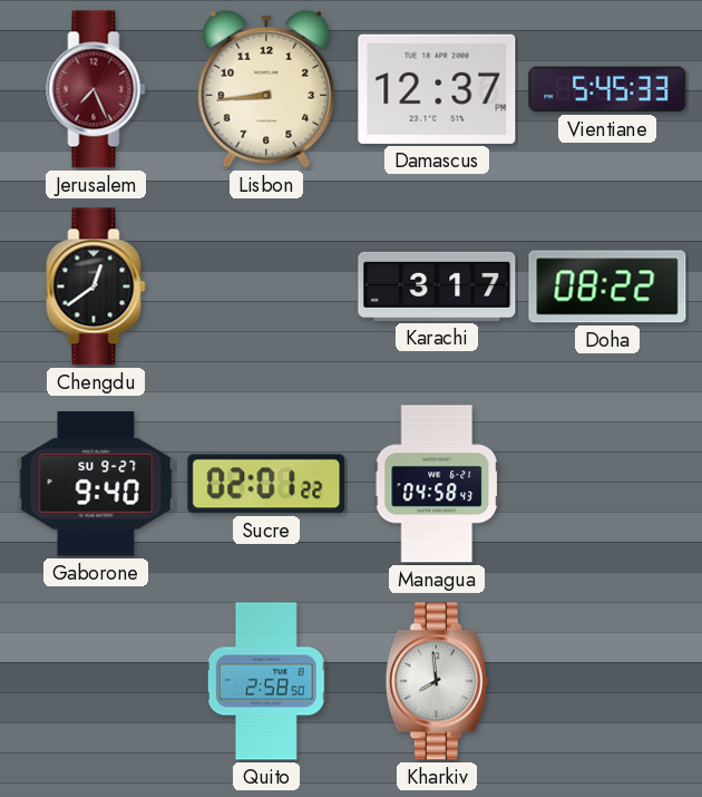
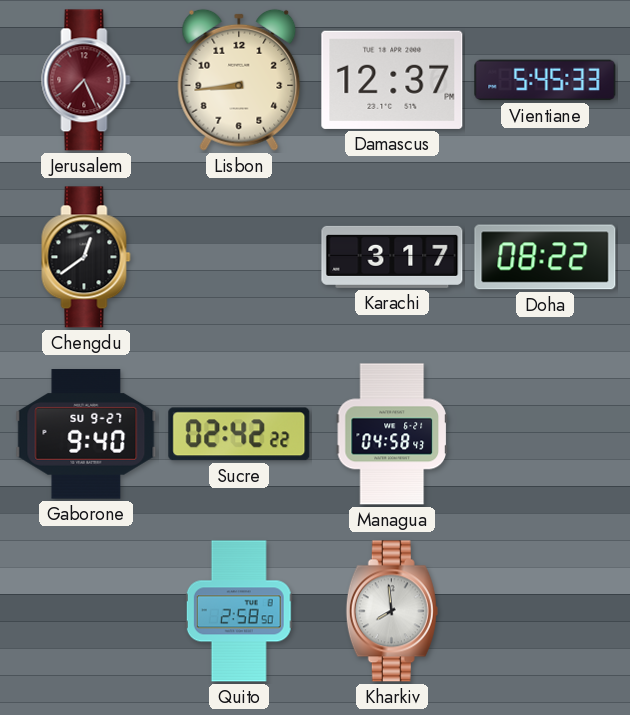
Sucre: 02:01 -> 02:42
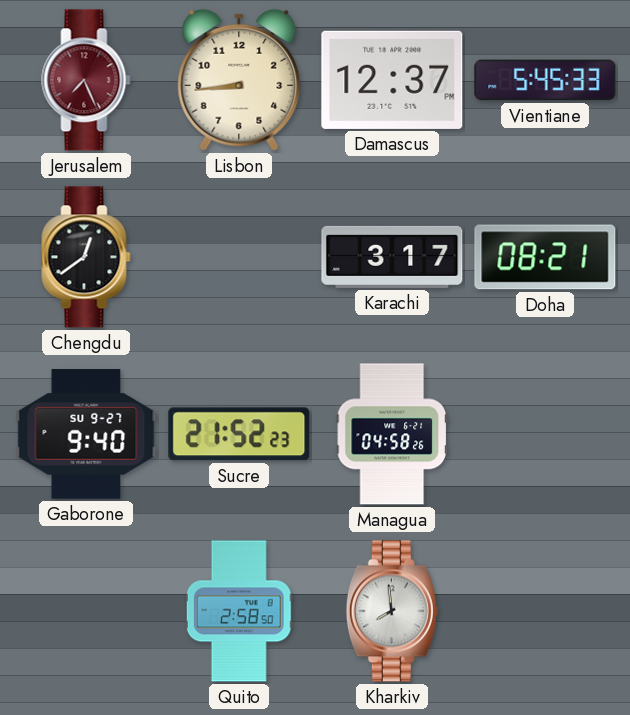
Doha: 08:22 -> 08:21
Sucre: 02:42 -> 21:52
Managua: 04:58:43 -> 04:58:26
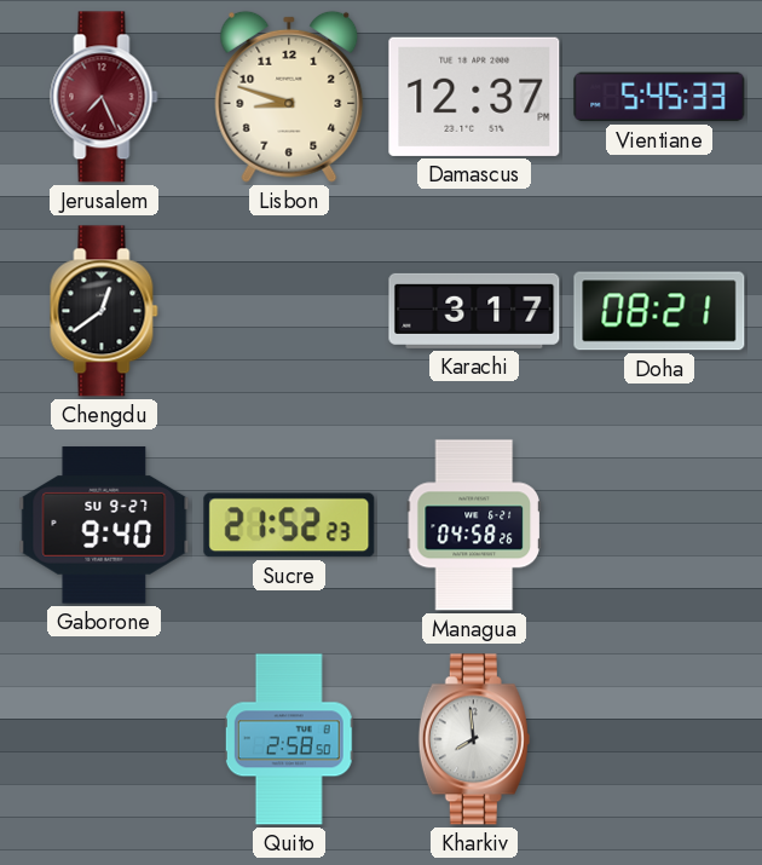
Lisbon: 8:44 -> 8:48
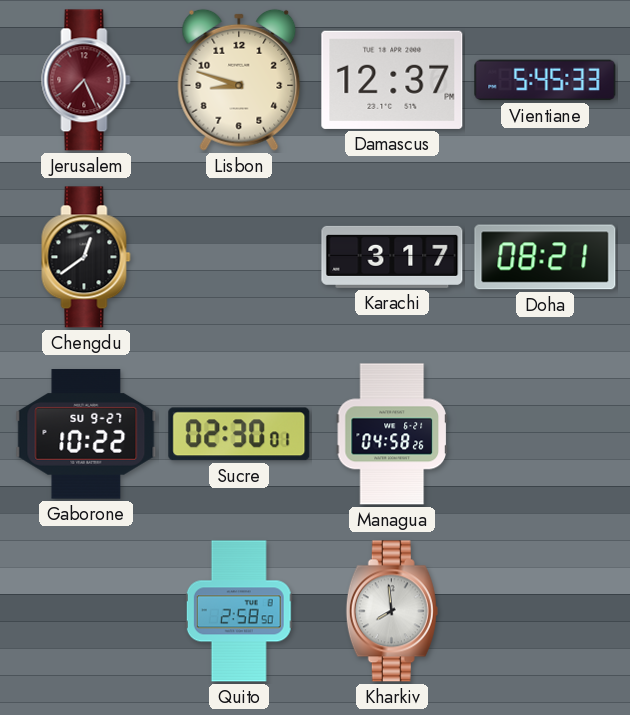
Gaborone: 9:40 -> 10:22
Sucre: 21:52 -> 02:30
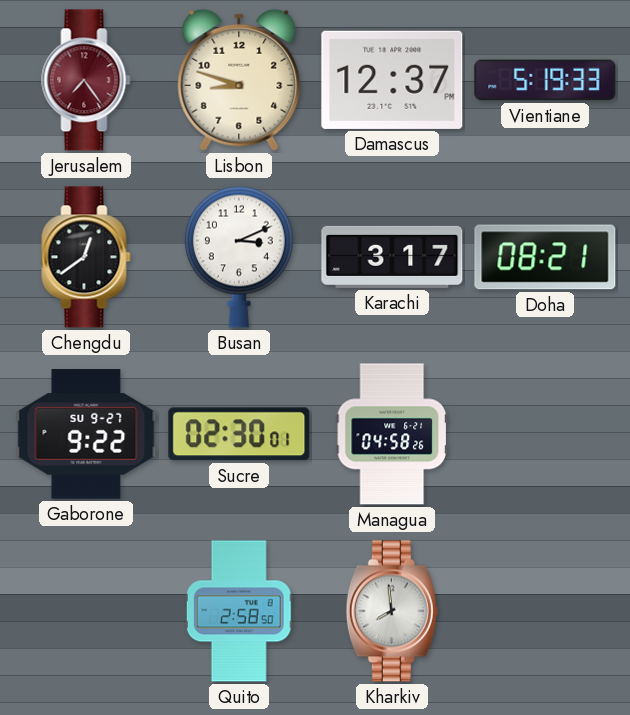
Jerusalem: 7:26 -> 7:24
Vientiane: 5:45 -> 5:19
Busan: none -> 3:11
Gaborone: 10:22 -> 9:22
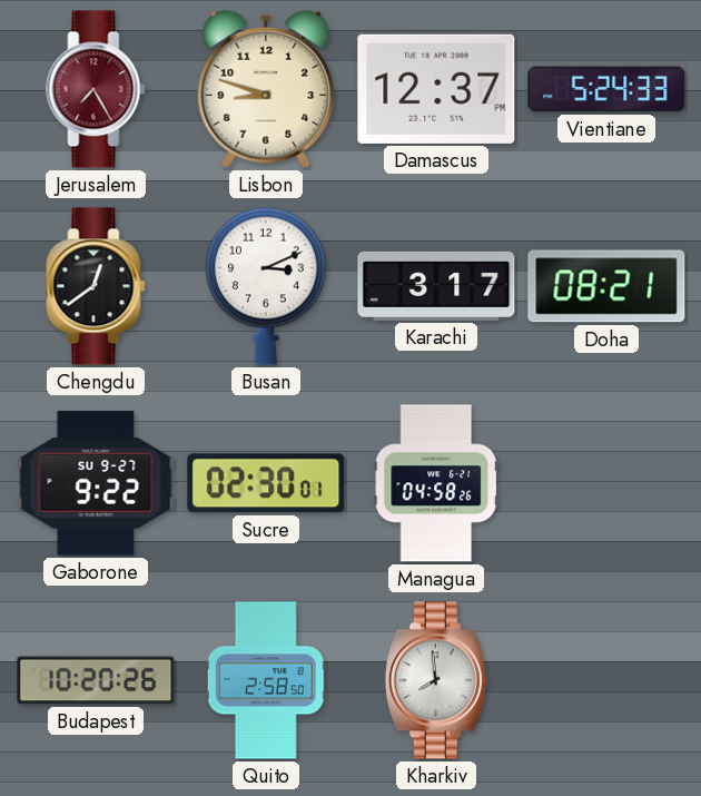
Jerusalem: 7:24 -> 7:25
Vientiane: 5:19 -> 5:24
Budapest: none -> 10:20
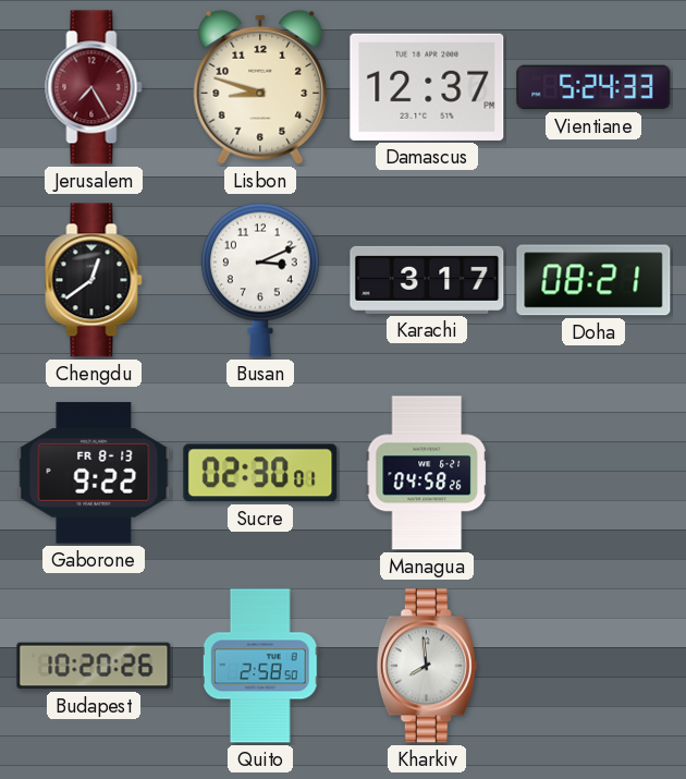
Gaborone date: SU 9-27 -> FR 8-13
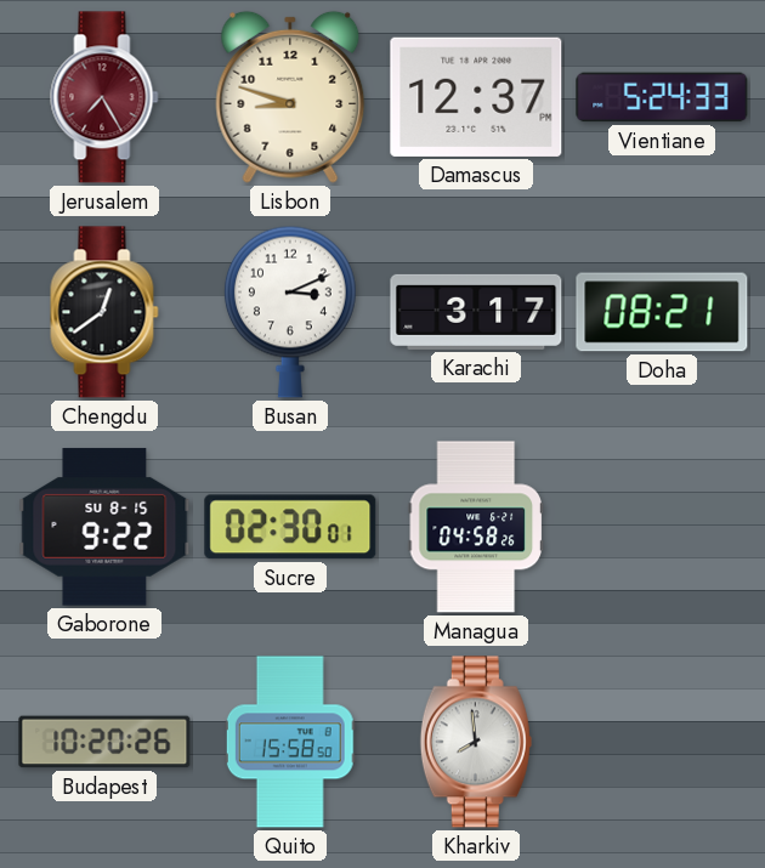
Gaborone date: FR 8-13 -> SU 8-15
Quito: 2:58 -> 15:58
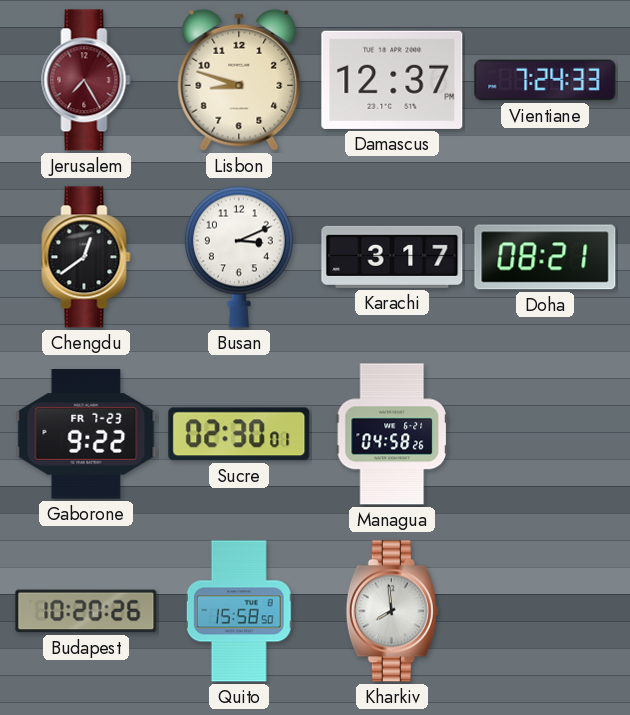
Vientiane: 5:24 -> 7:24
Gaborone date: SU 8-15 -> FR 7-23
